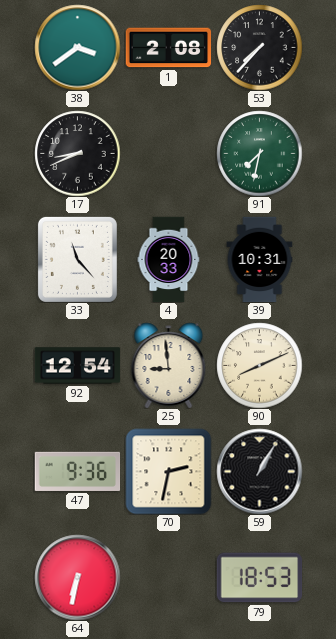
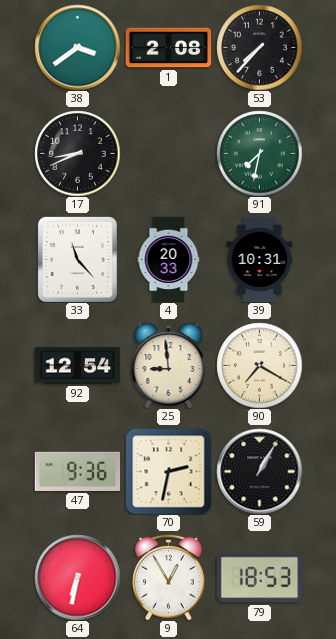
90: 8:11 -> 7:20
9: none -> 12:55
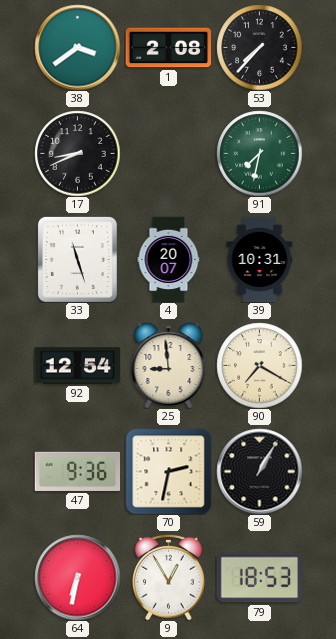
33: 11:23 -> 11:27
4: 20:33 -> 20:07
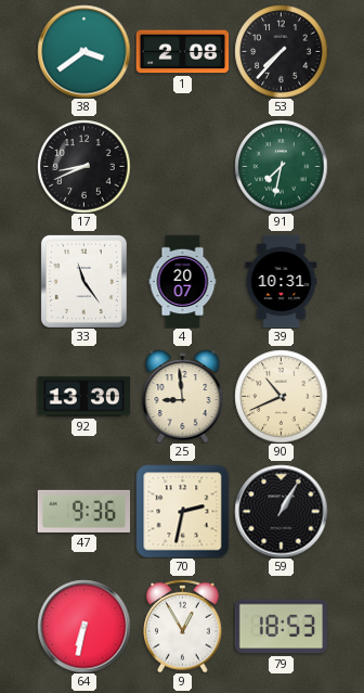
33: 11:27 -> 11:24
92: 12:54 -> 13:30
90: 7:20 -> 10:41
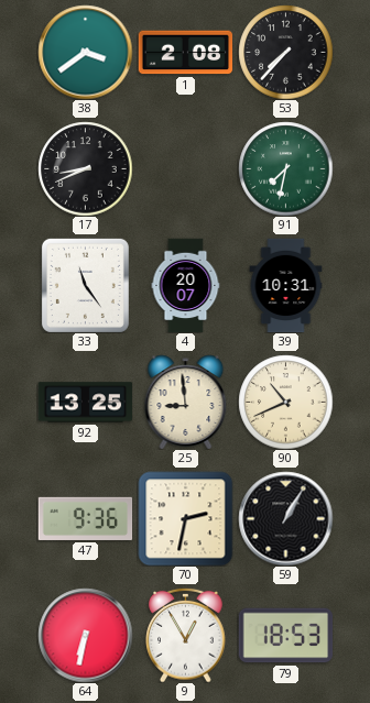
92: 13:30 -> 13:25
